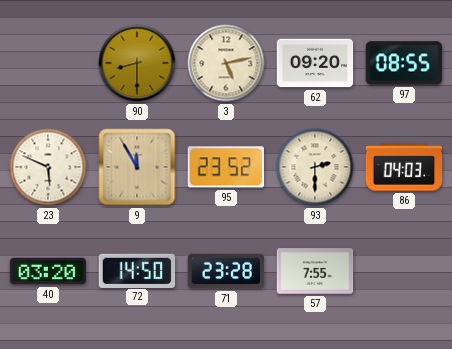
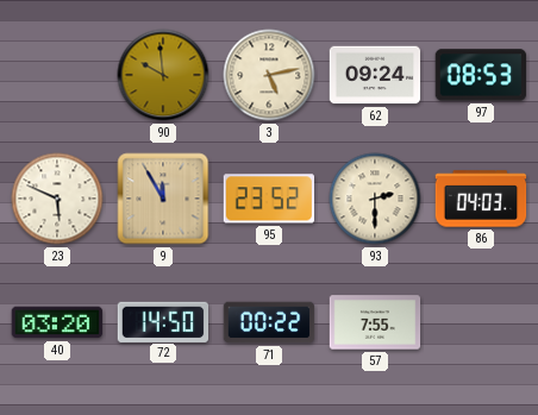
90: 8:30 -> 9:59
62: 09:20 -> 09:24
97: 08:55 -> 08:53
71: 23:28 -> 00:22
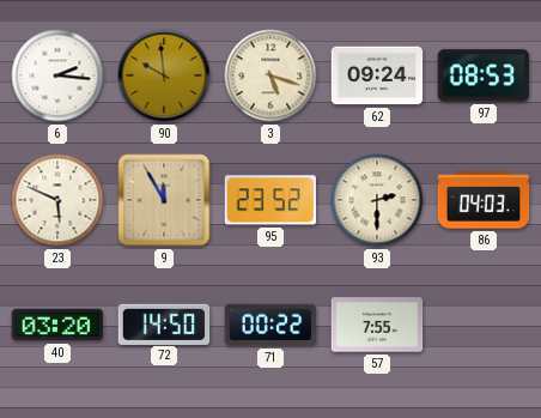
6: none -> 2:16
3: 5:13 -> 5:18
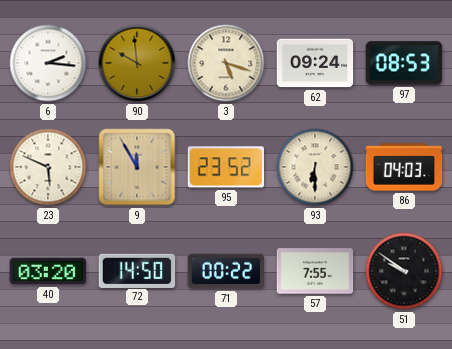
93: 2:30 -> 6:30
51: none -> 9:51
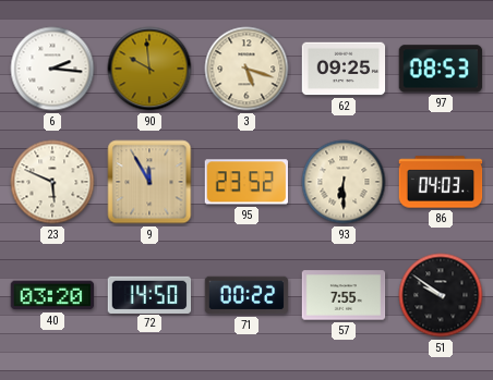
62: 09:24 -> 09:25
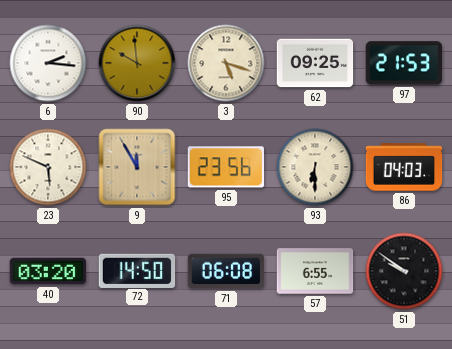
97: 08:53 -> 21:53
95: 23:52 -> 23:56
71: 00:22 -> 06:08
57: 7:55 -> 6:55
